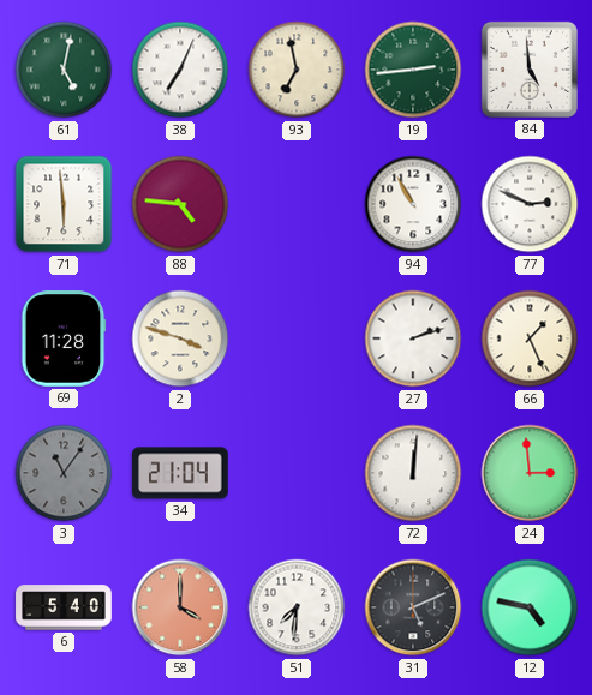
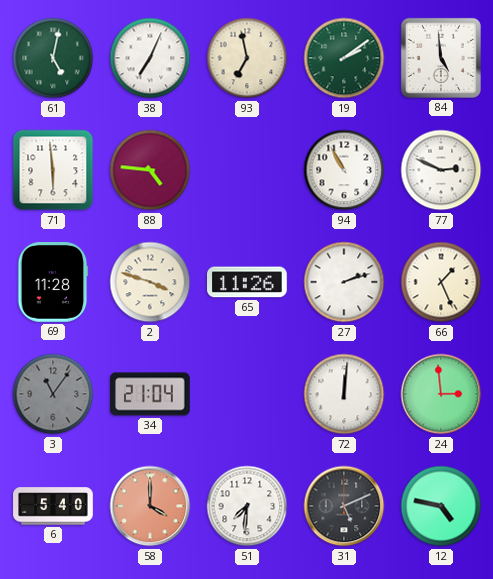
19: 2:44 -> 2:09
65: none -> 11:26
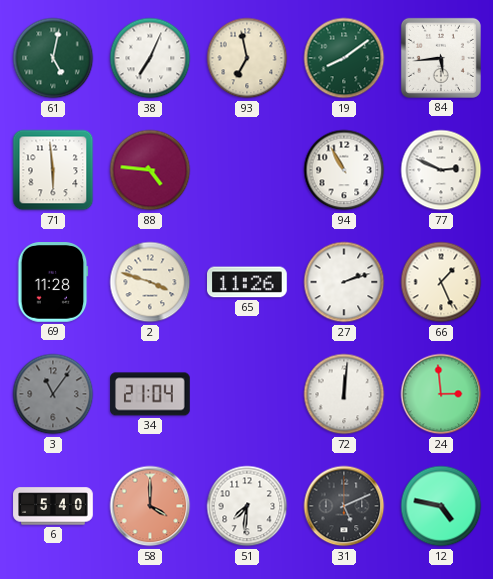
19: 2:09 -> 8:09
84: 4:59 -> 5:44
